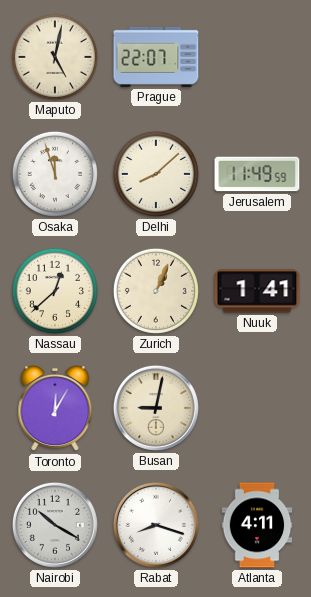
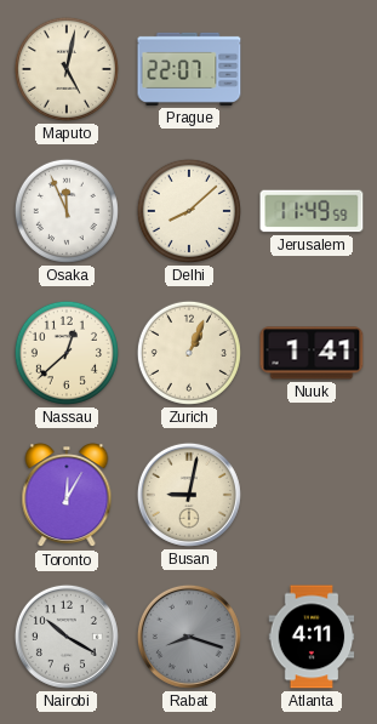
Osaka: 11:57 -> 11:56
Rabat dial: white -> grey
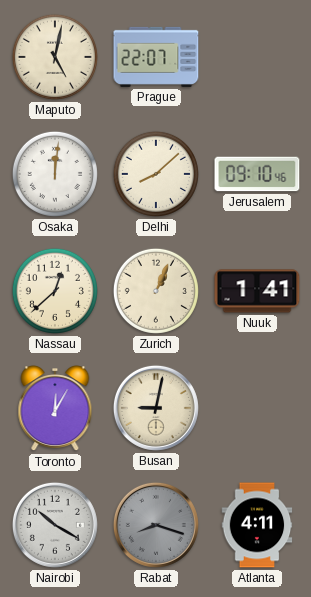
Osaka: 11:56 -> 12:01
Jerusalem: 11:49 -> 09:10
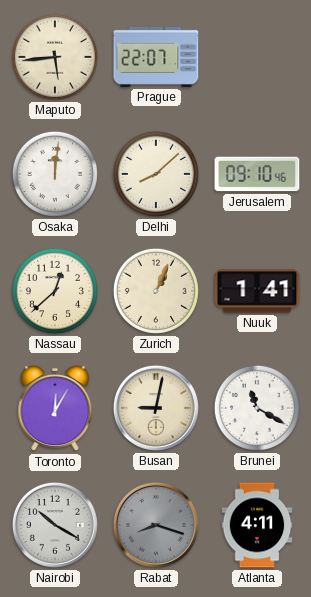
Maputo: 5:02 -> 5:44
Brunei: none -> 11:20
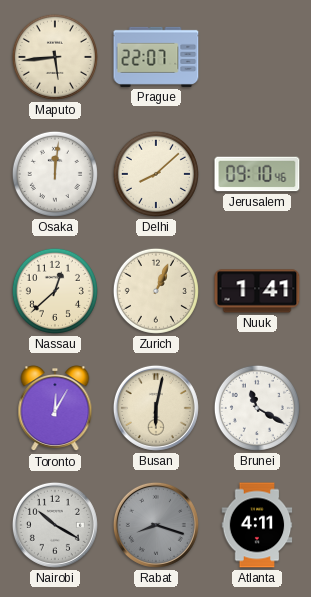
Busan: 9:02 -> 6:02
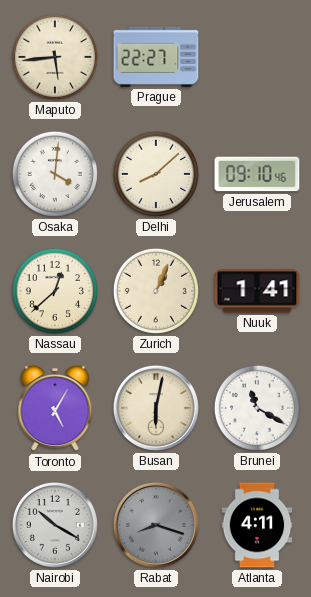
Prague: 22:07 -> 22:27
Osaka: 12:01 -> 4:01
Toronto: 12:05 -> 5:05
